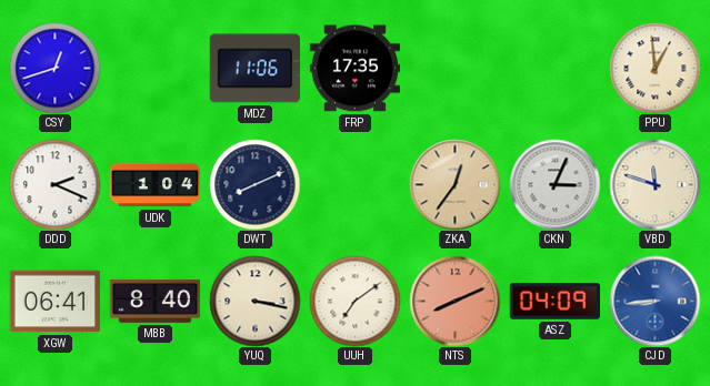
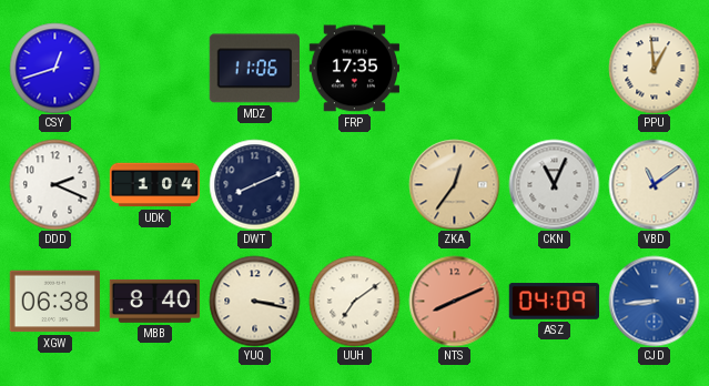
CKN: 3:04 -> 11:04
VBD: 11:48 -> 11:09
XGW: 06:41 -> 06:38
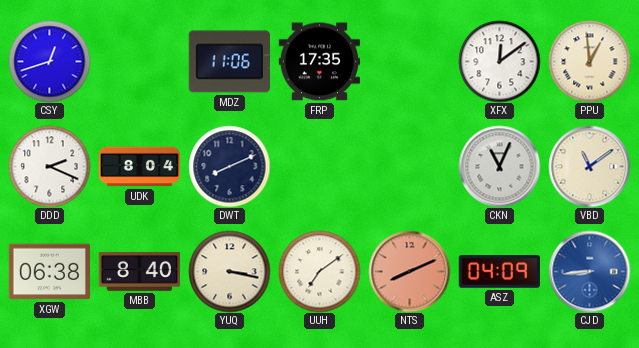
XFX: none -> 12:09
UDK: 1:04 -> 8:04
ZKA: 12:36 -> none
